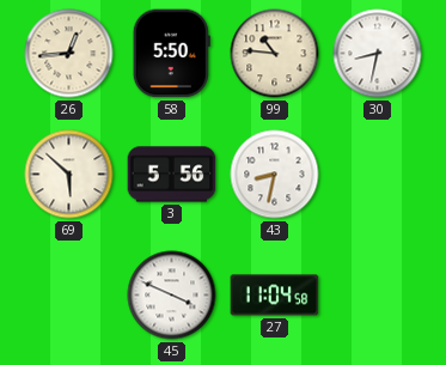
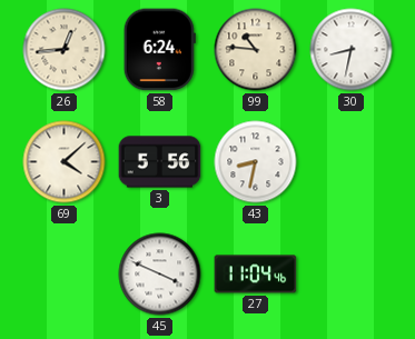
58: 5:50 -> 6:24
69: 5:52 -> 4:08
27: 11:04:58 -> 11:04:46
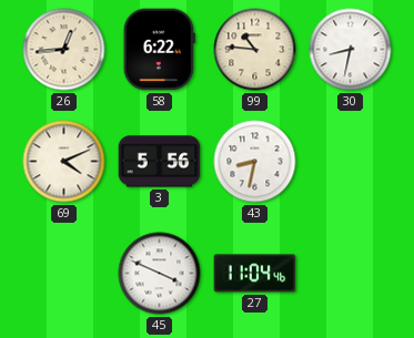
58: 6:24 -> 6:22
69: 4:08 -> 4:11
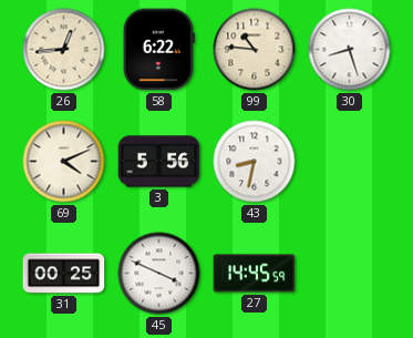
30: 8:32 -> 8:27
31: none -> 00:25
27: 11:04 -> 14:45
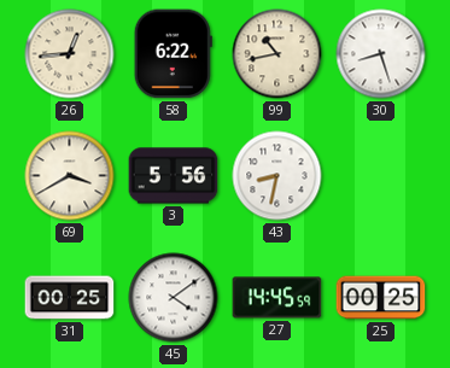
99: 10:46 -> 10:43
69: 4:11 -> 3:40
45: 3:49 -> 4:09
25: none -> 00:25
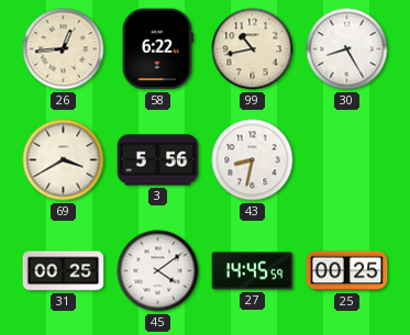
30: 8:27 -> 8:25
